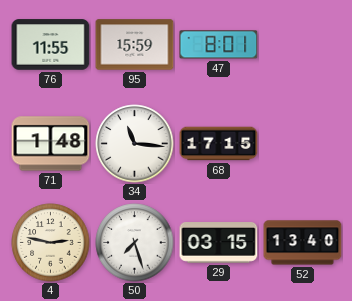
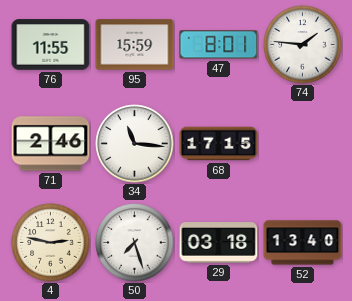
74: none -> 1:46
71: 1:48 -> 2:46
29: 03:15 -> 03:18
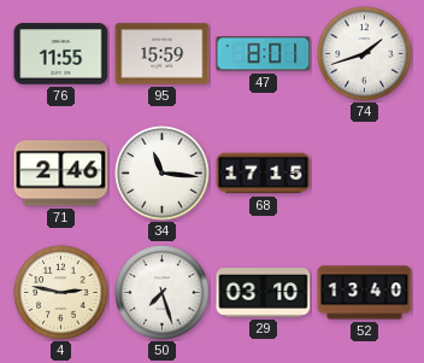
74: 1:46 -> 1:42
29: 03:18 -> 03:10
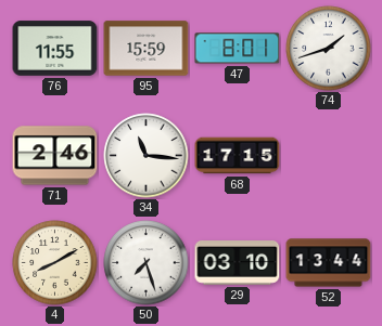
4: 2:47 -> 8:10
52: 13:40 -> 13:44
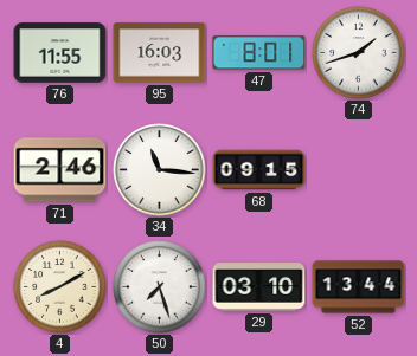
95: 15:59 -> 16:03
68: 17:15 -> 09:15
